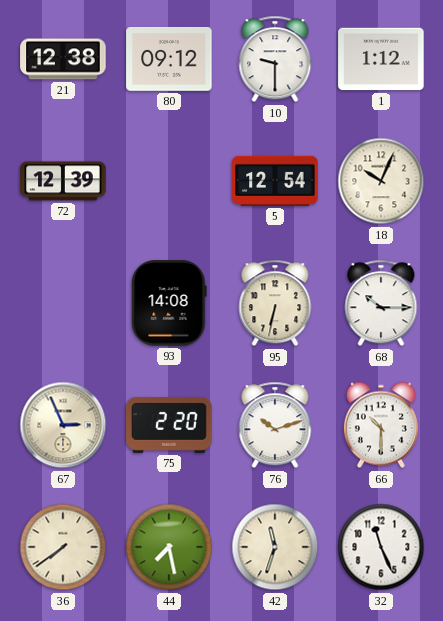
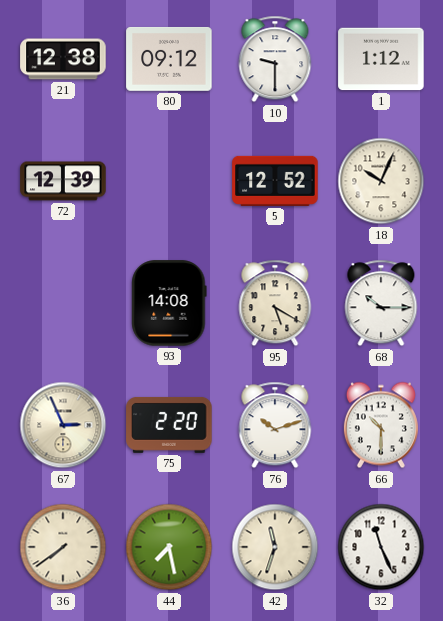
5: 12:54 -> 12:52
95: 6:32 -> 5:20
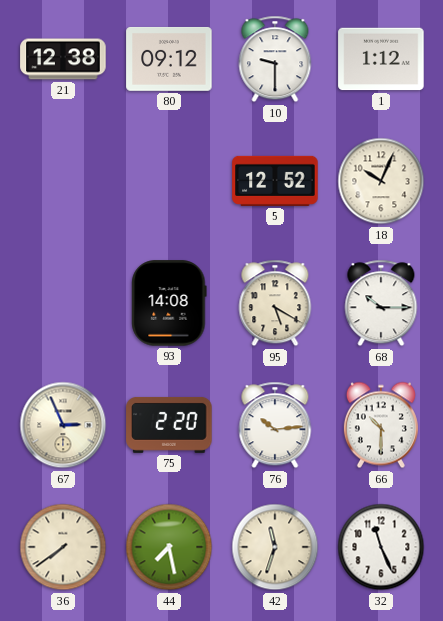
72: 12:39 -> none
76: 10:12 -> 10:14
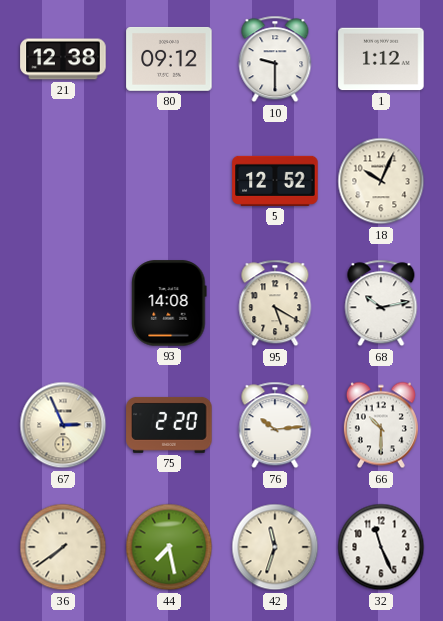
68: 10:15 -> 10:13
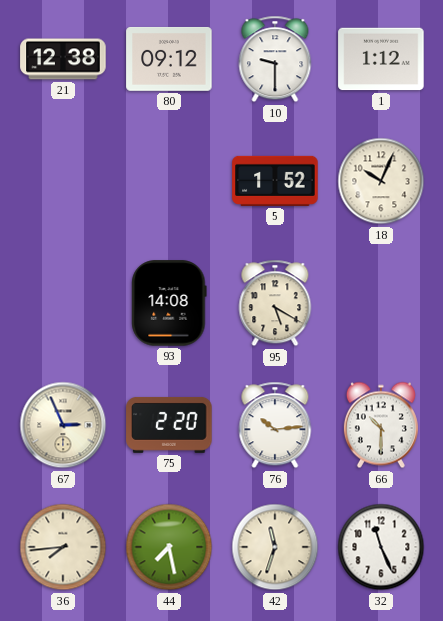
5: 12:52 -> 1:52
68: 10:13 -> none
36: 7:39 -> 7:44
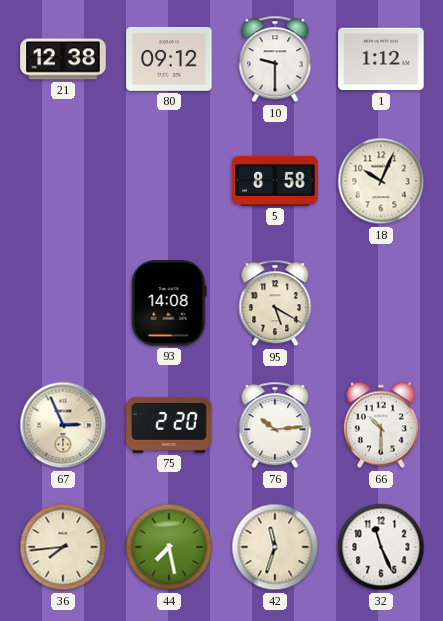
5: 1:52 -> 8:58
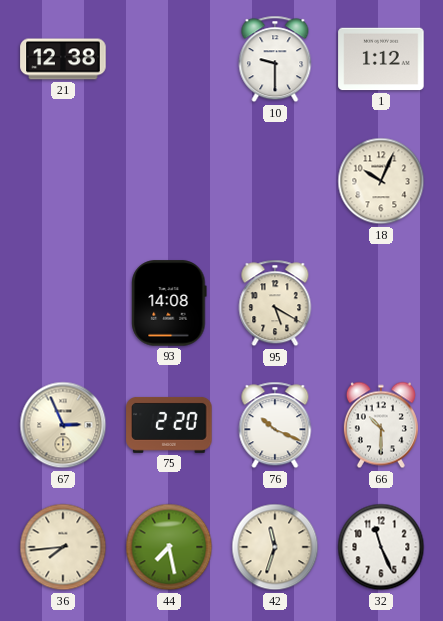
80: 09:12 -> none
5: 8:58 -> none
76: 10:14 -> 10:19
